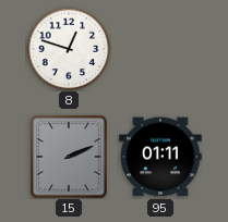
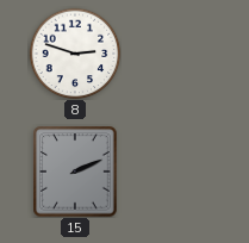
8: 12:48 -> 2:48
95: 01:11 -> none
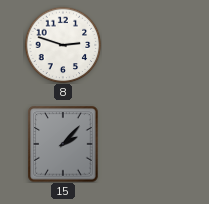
15: 2:11 -> 2:07
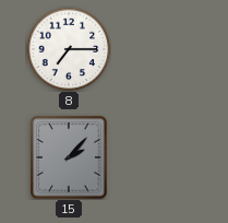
8: 2:48 -> 7:15
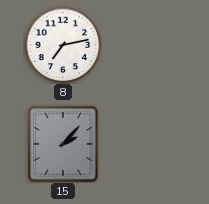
8: 7:15 -> 7:13
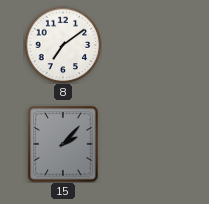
8: 7:13 -> 7:09
